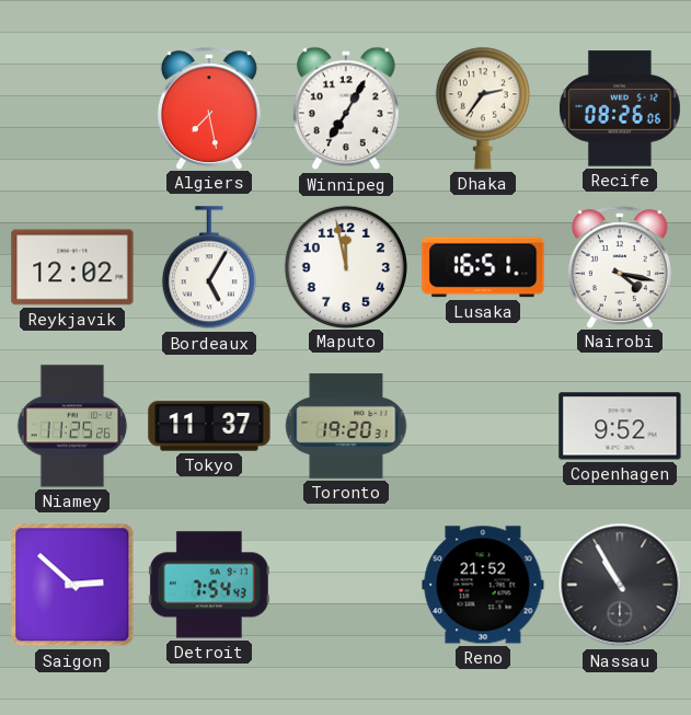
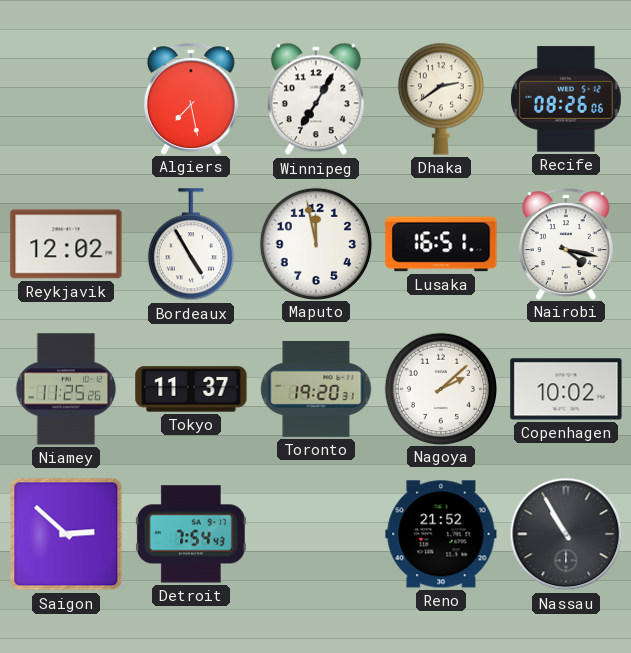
Dhaka: 2:36 -> 2:39
Bordeaux: 5:05 -> 4:55
Nagoya: none -> 2:08
Copenhagen: 9:52 -> 10:02
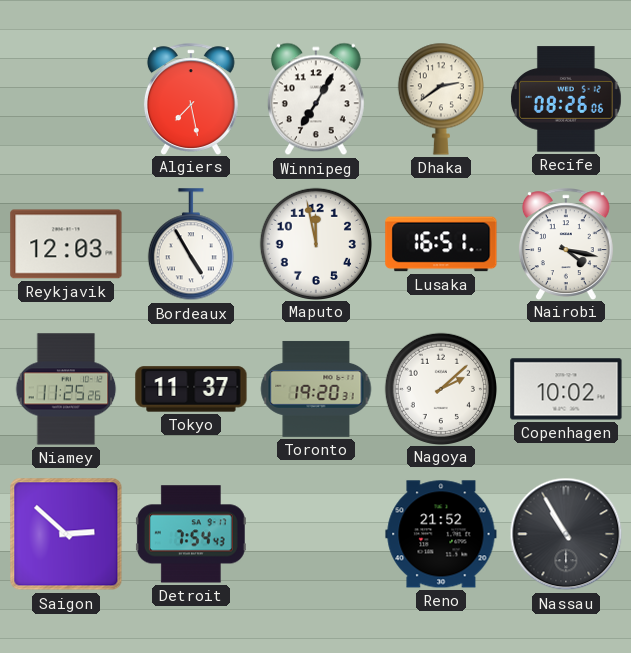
Reykjavik: 12:02 -> 12:03
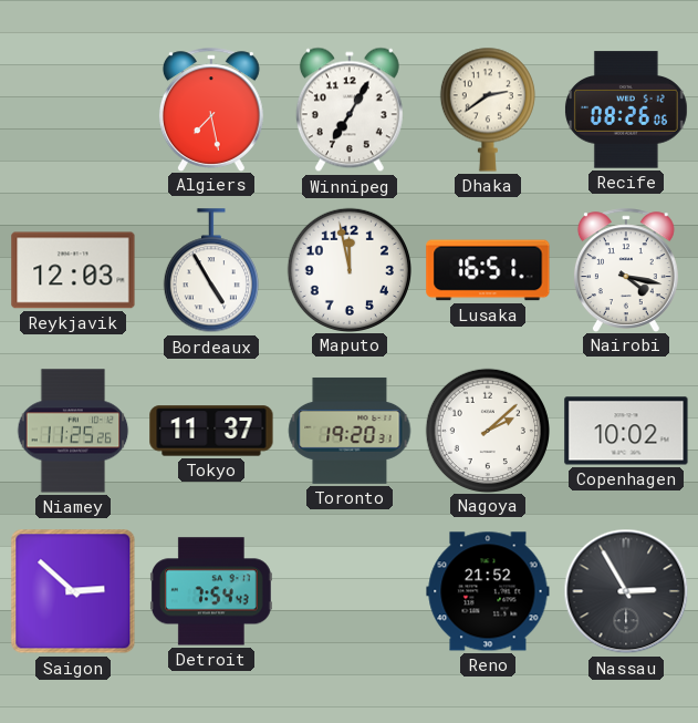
Nassau: 10:55 -> 2:55
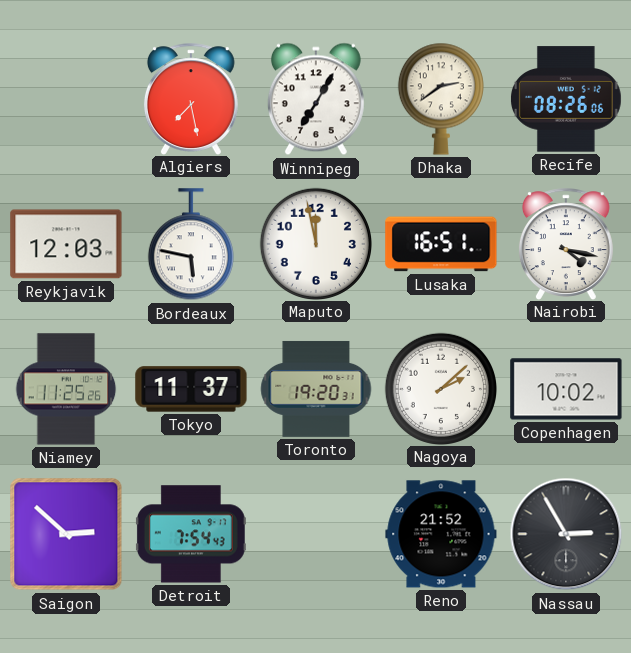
Bordeaux: 4:55 -> 5:47
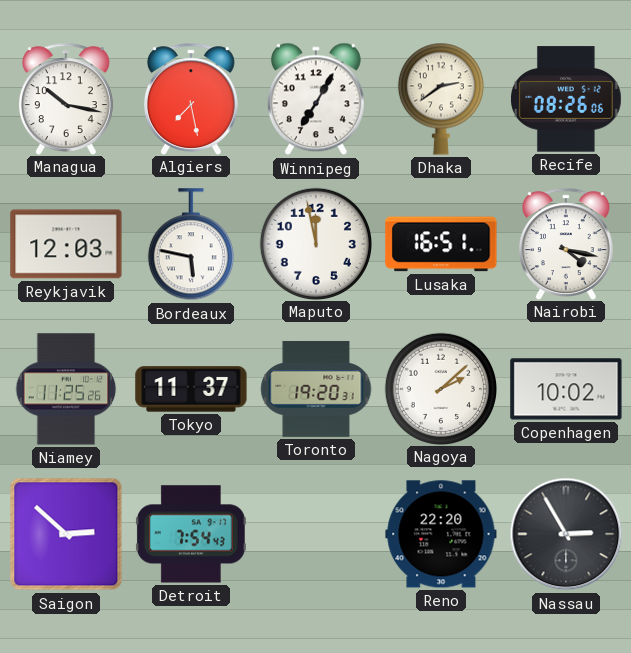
Managua: none -> 10:17
Reno: 21:52 -> 22:20
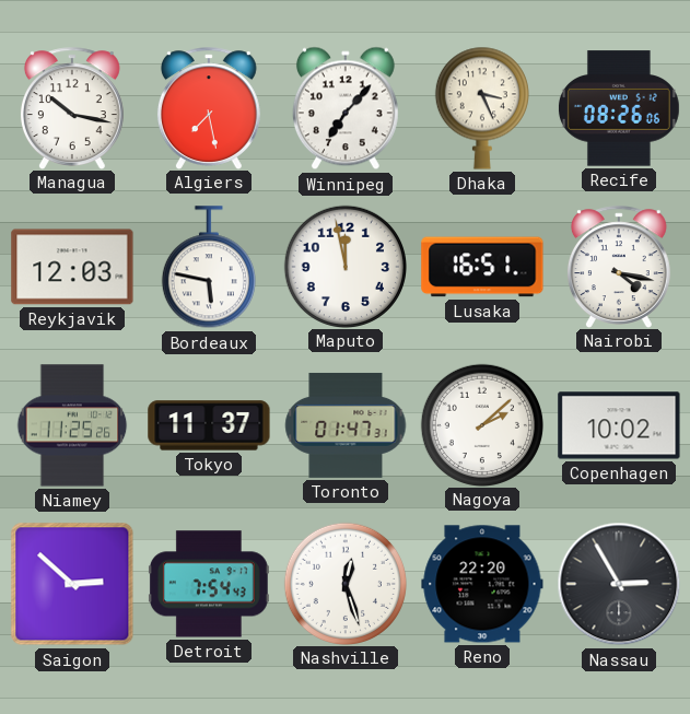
Winnipeg: 7:05 -> 7:07
Dhaka: 2:39 -> 3:26
Toronto: 19:20 -> 01:47
Nashville: none -> 12:27
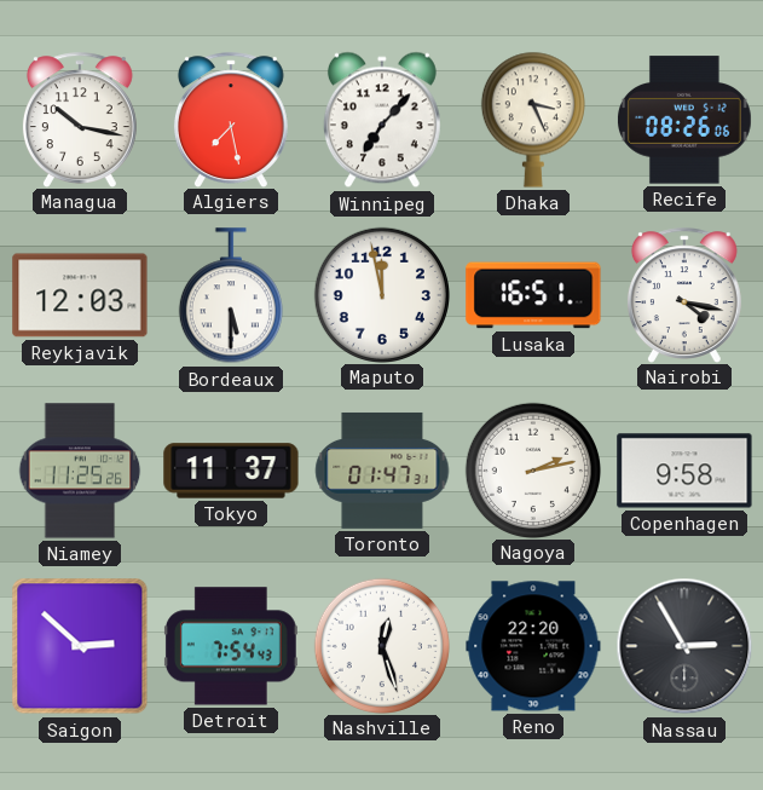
Bordeaux: 5:47 -> 5:30
Nagoya: 2:08 -> 2:13
Copenhagen: 10:02 -> 9:58
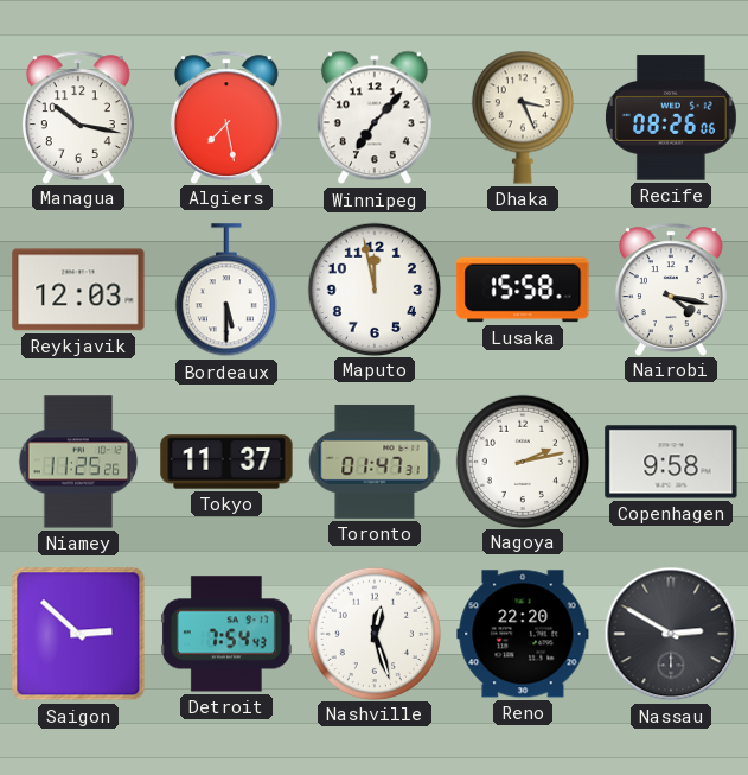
Lusaka: 16:51 -> 15:58
Nassau: 2:55 -> 2:50
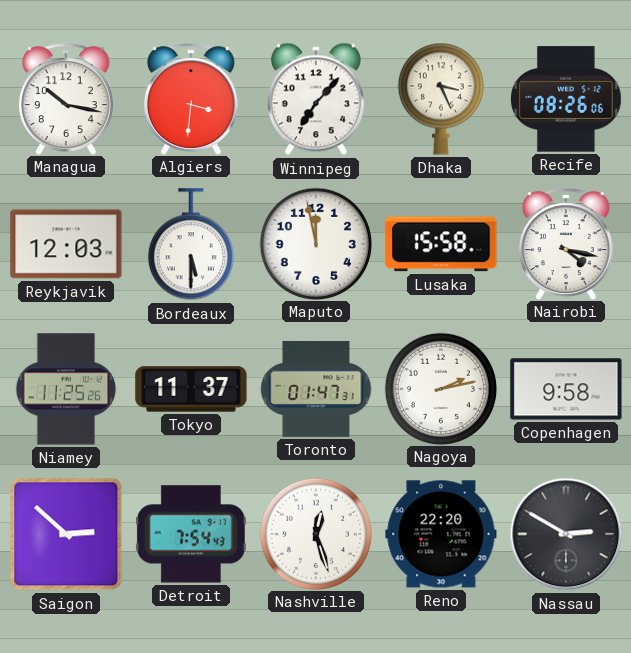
Algiers: 7:28 -> 3:31
